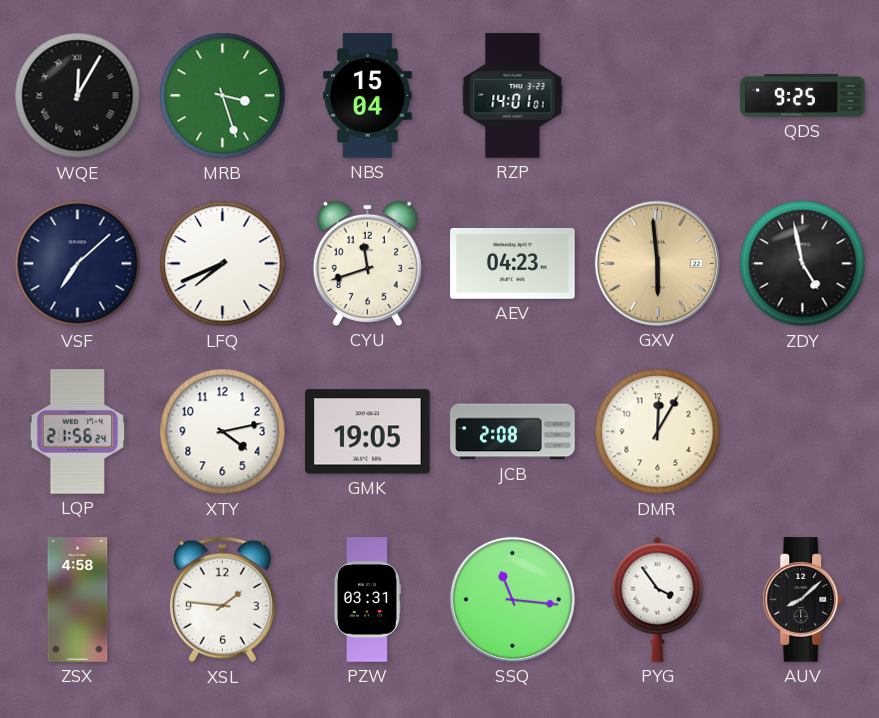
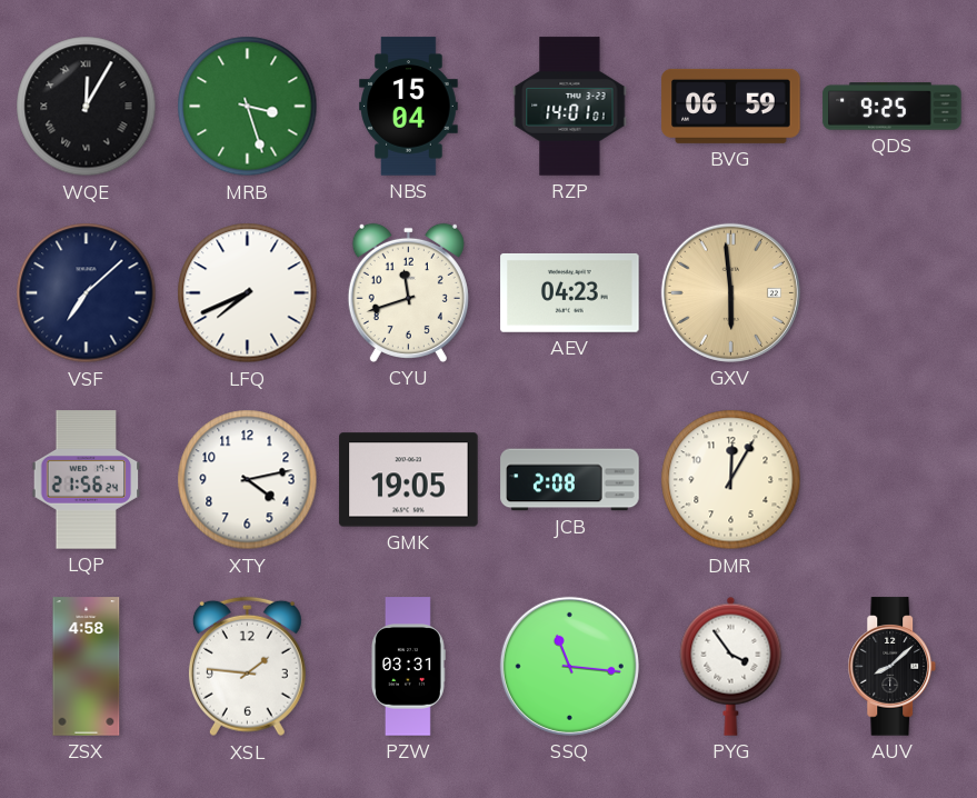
BVG: none -> 06:59
ZDY: 4:58 -> none
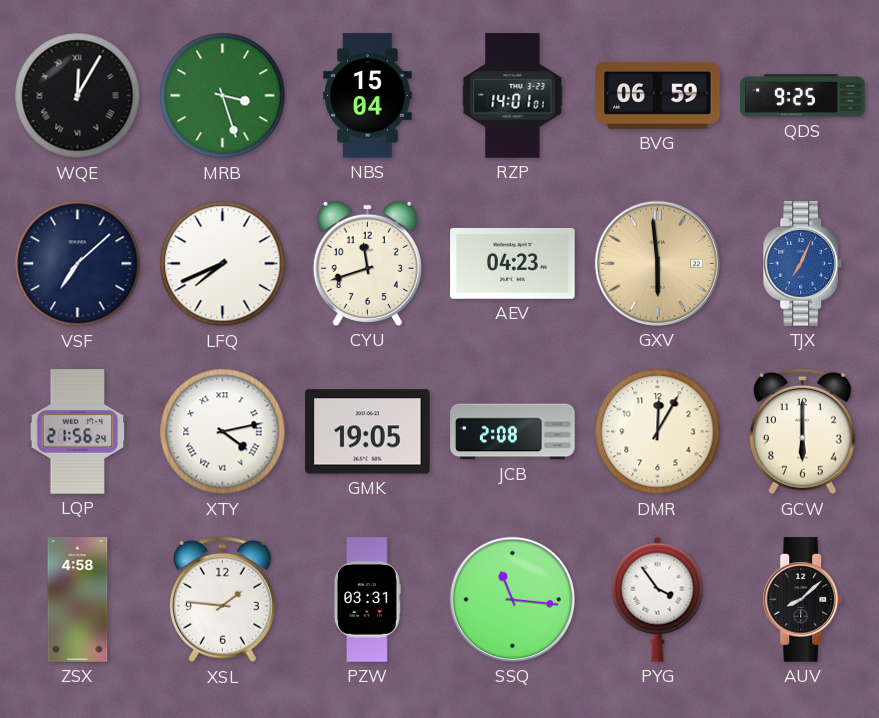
TJX: none -> 7:04
XTY numerals: Arabic -> Roman
GCW: none -> 6:00
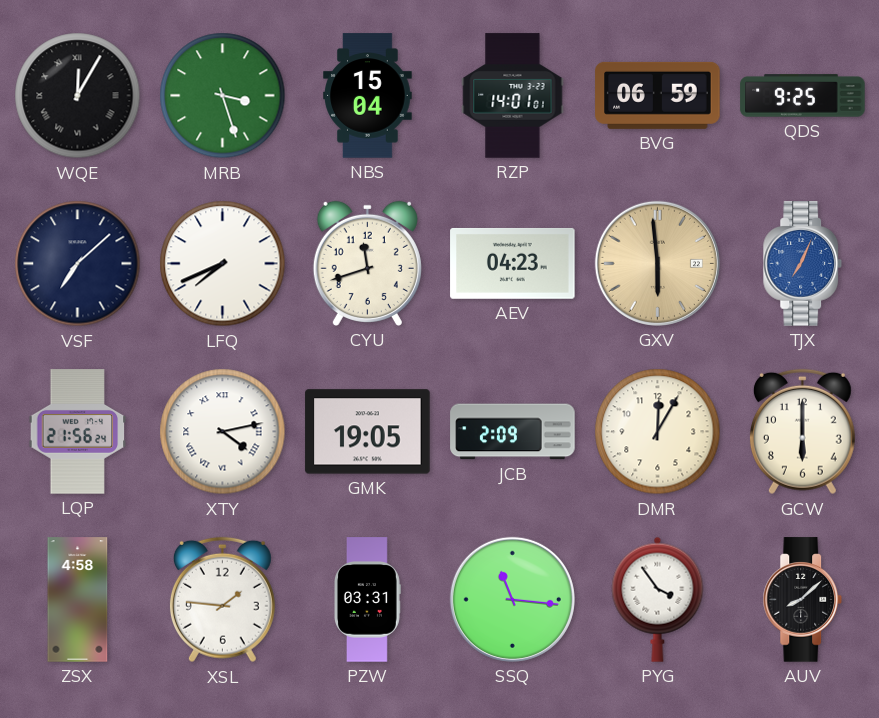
JCB: 2:08 -> 2:09
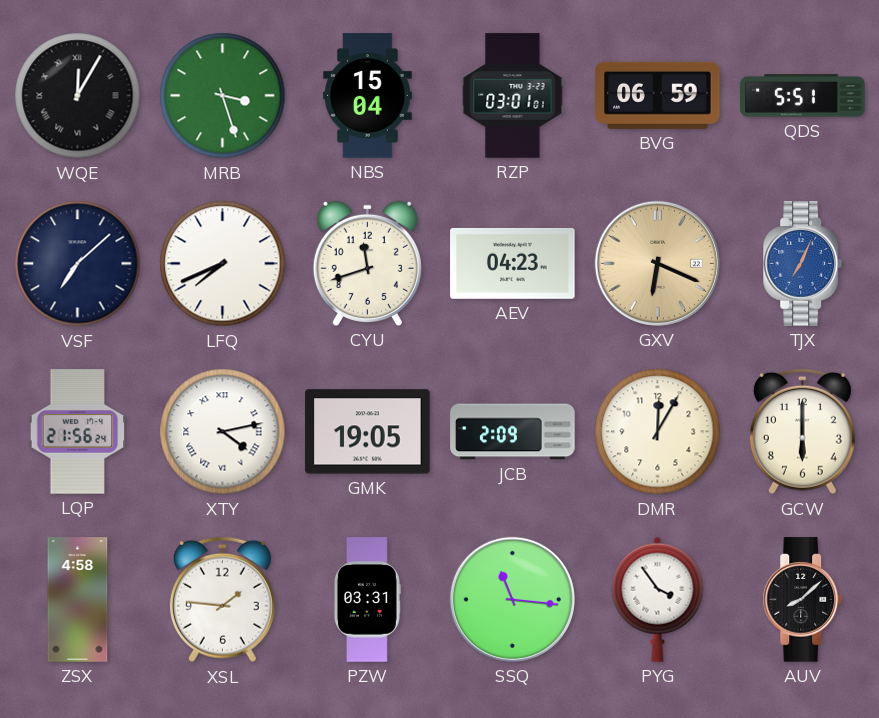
RZP: 14:01 -> 03:01
QDS: 9:25 -> 5:51
GXV: 5:59 -> 6:19
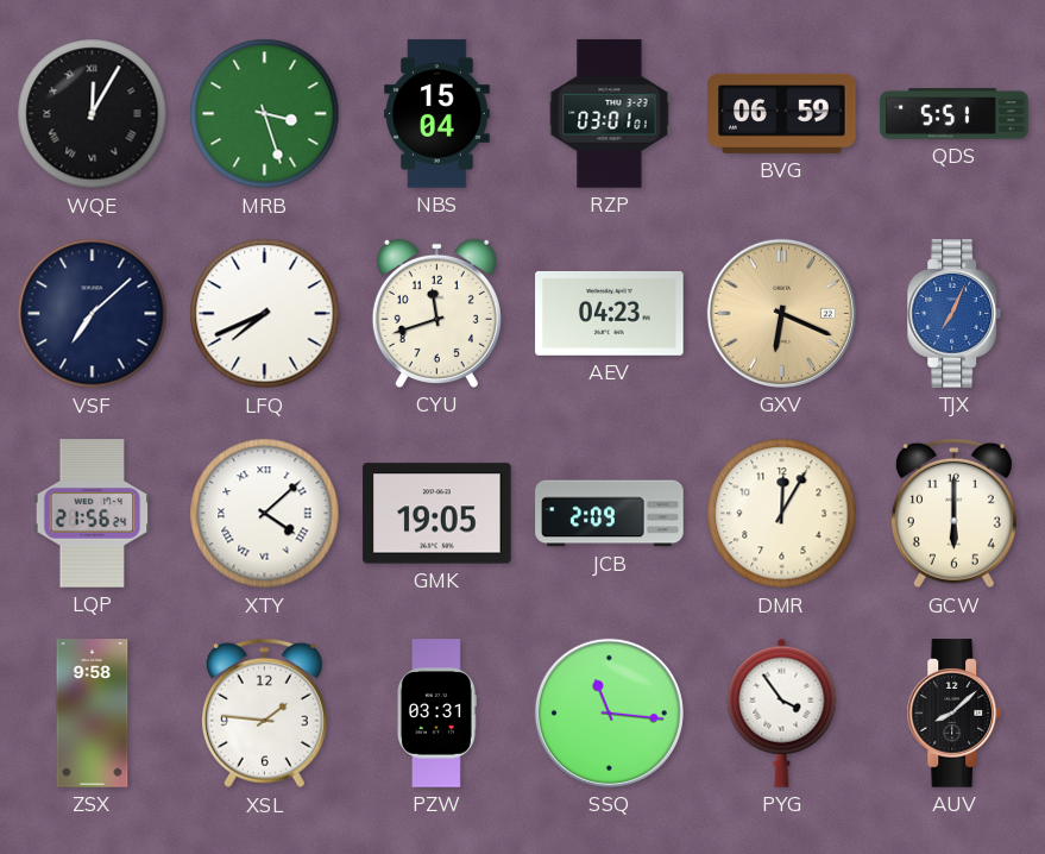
XTY: 4:13 -> 4:08
ZSX: 4:58 -> 9:58
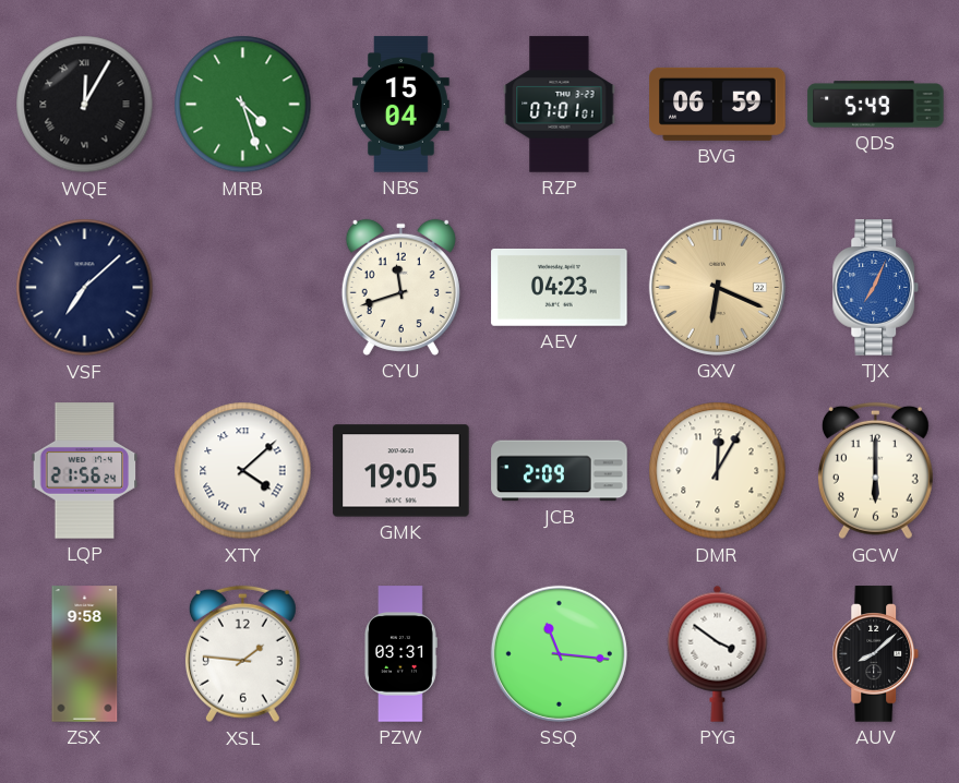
MRB: 3:27 -> 4:27
RZP: 03:01 -> 07:01
QDS: 5:51 -> 5:49
LFQ: 7:41 -> none
PYG: 3:54 -> 3:51
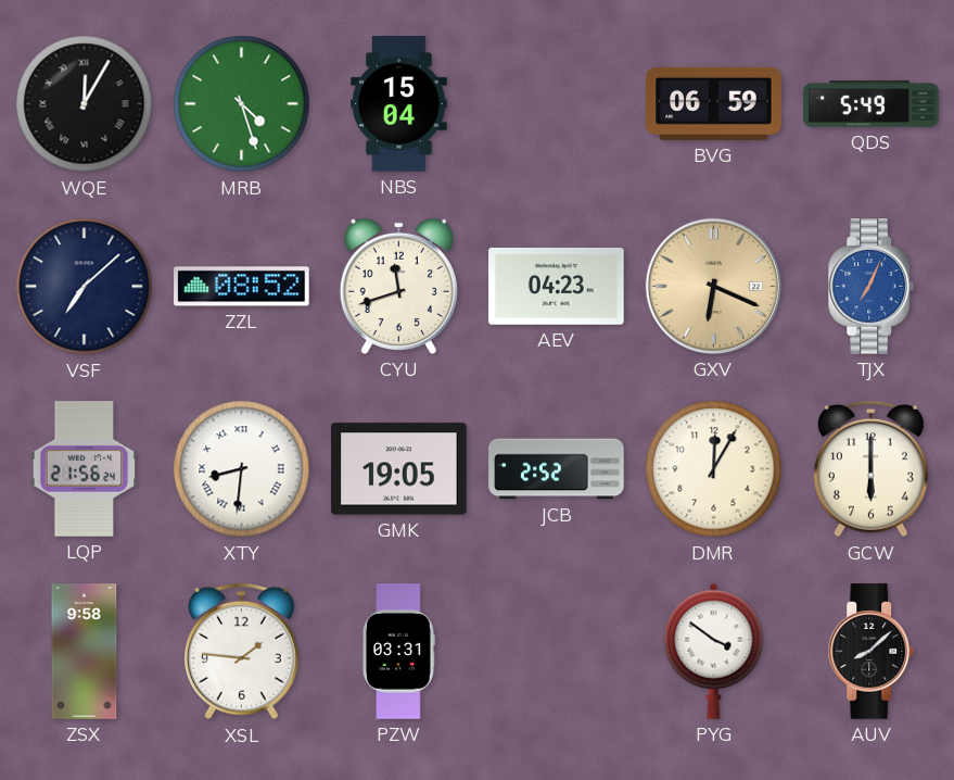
RZP: 07:01 -> none
ZZL: none -> 08:52
XTY: 4:08 -> 8:31
JCB: 2:09 -> 2:52
SSQ: 11:16 -> none
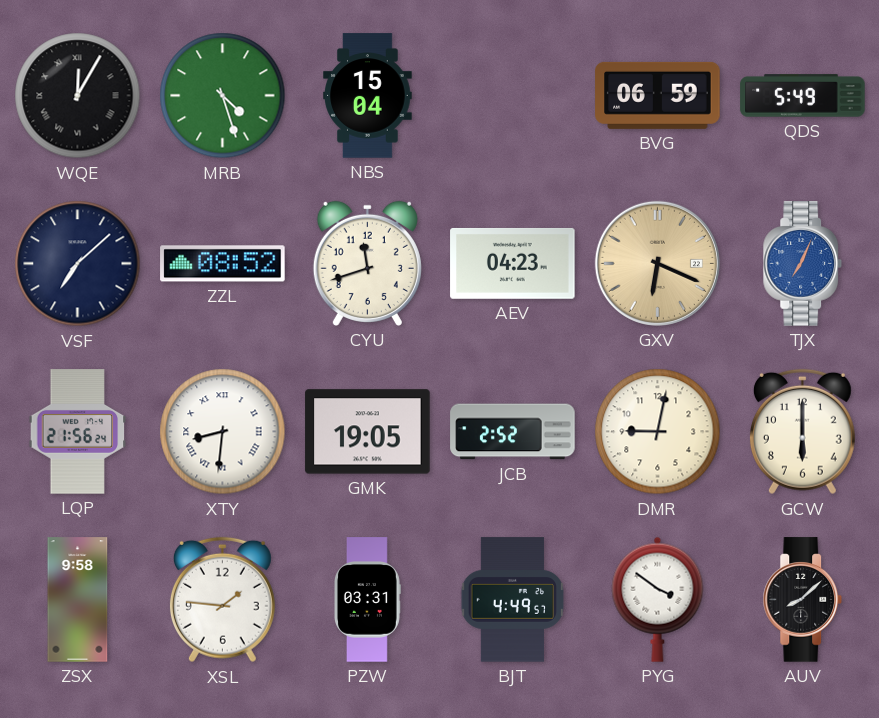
DMR: 12:05 -> 9:02
BJT: none -> 4:49
